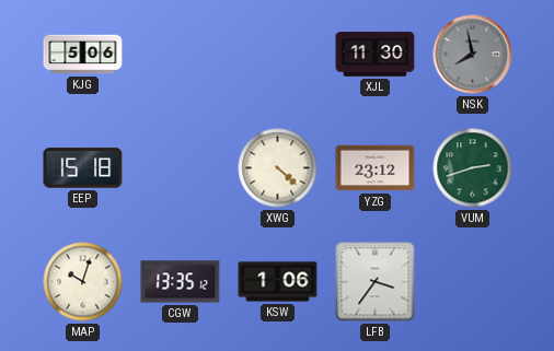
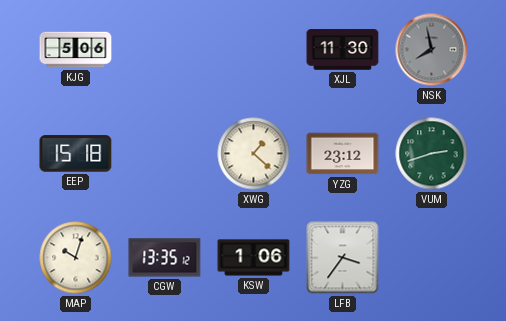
XWG: 4:22 -> 1:22
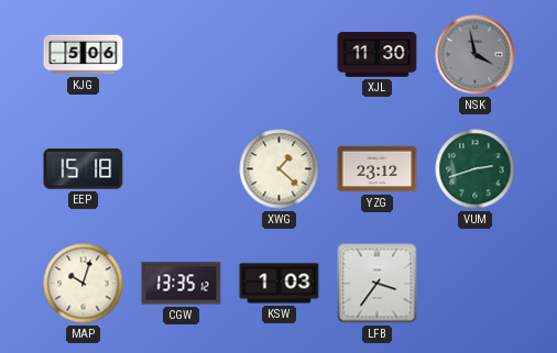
NSK: 7:58 -> 3:58
KSW: 1:06 -> 1:03
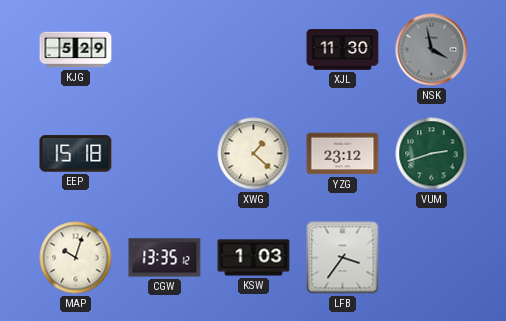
KJG: 5:06 -> 5:29
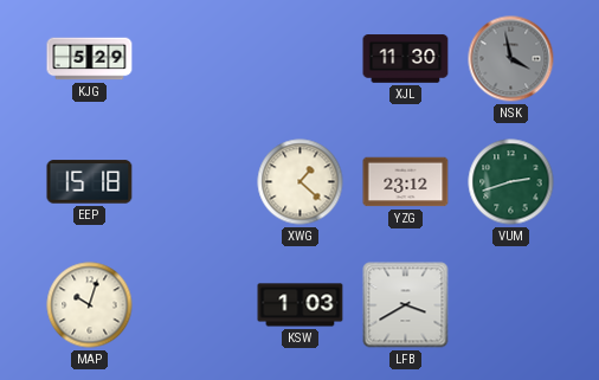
CGW: 13:35 -> none
LFB: 3:36 -> 3:40
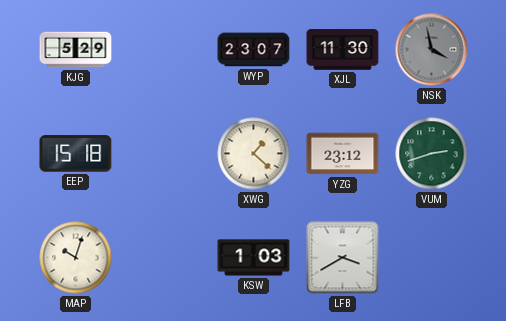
WYP: none -> 23:07
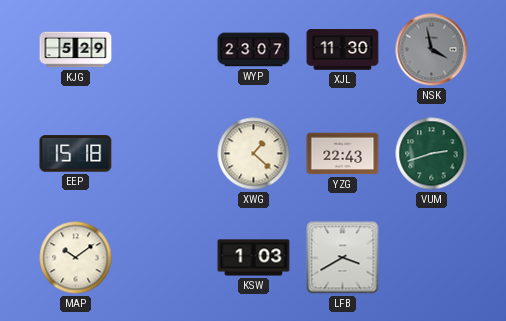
YZG: 23:12 -> 22:43
MAP: 10:03 -> 10:09
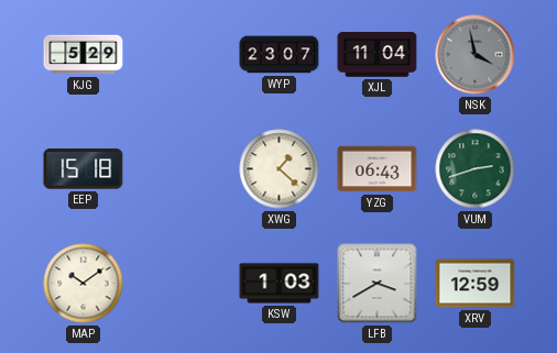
XJL: 11:30 -> 11:04
YZG: 22:43 -> 06:43
XRV: none -> 12:59
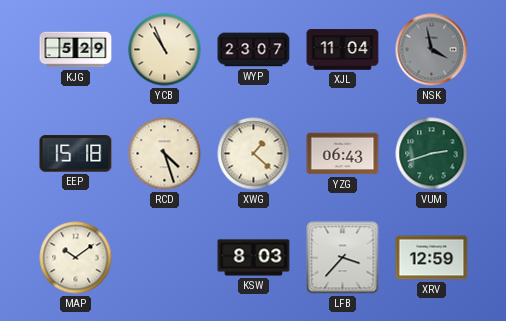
YCB: none -> 10:56
RCD: none -> 4:27
KSW: 1:03 -> 8:03
LFB: 3:40 -> 3:37
